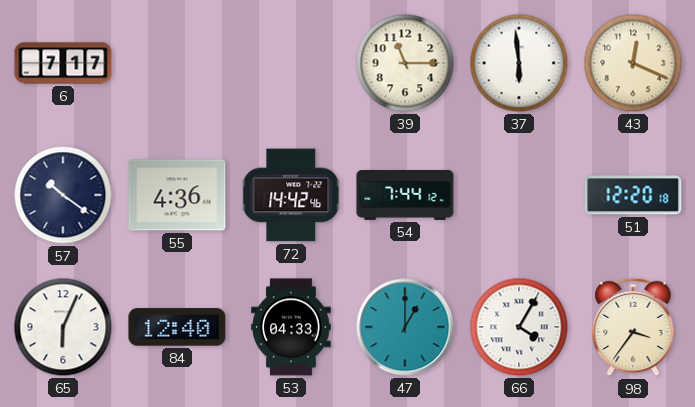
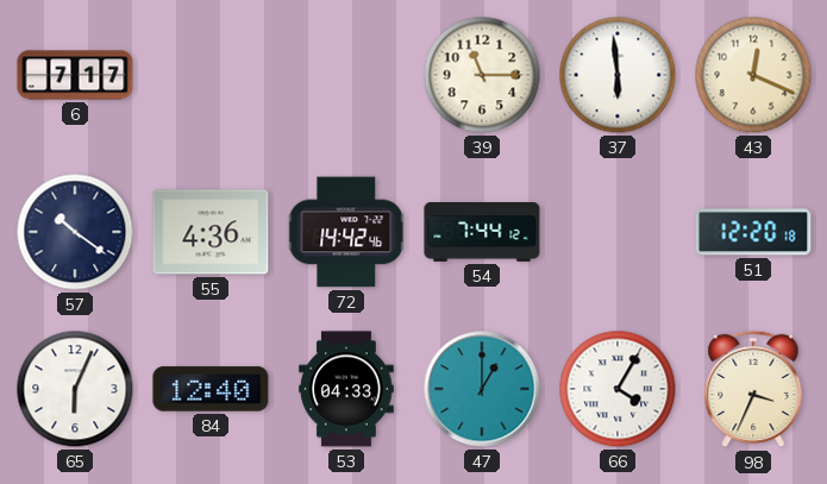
98: 3:36 -> 3:34
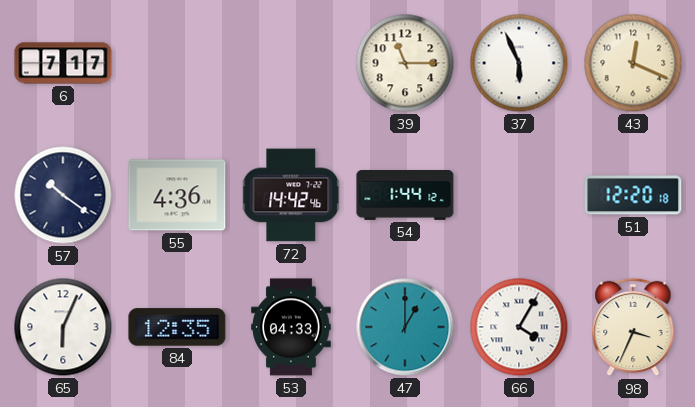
37: 5:59 -> 5:56
54: 7:44 -> 1:44
84: 12:40 -> 12:35
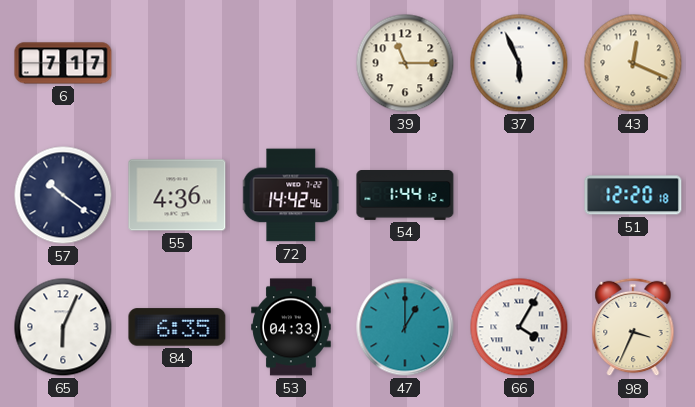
84: 12:35 -> 6:35
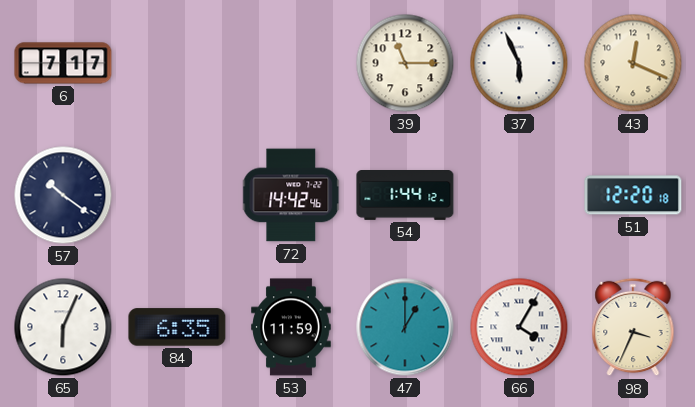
55: 4:36 -> none
53: 04:33 -> 11:59
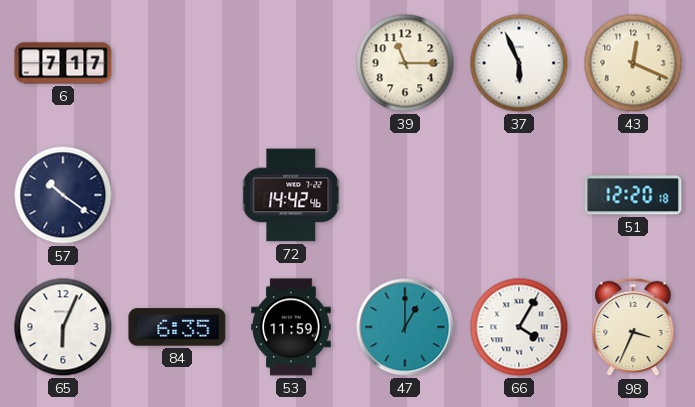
54: 1:44 -> none
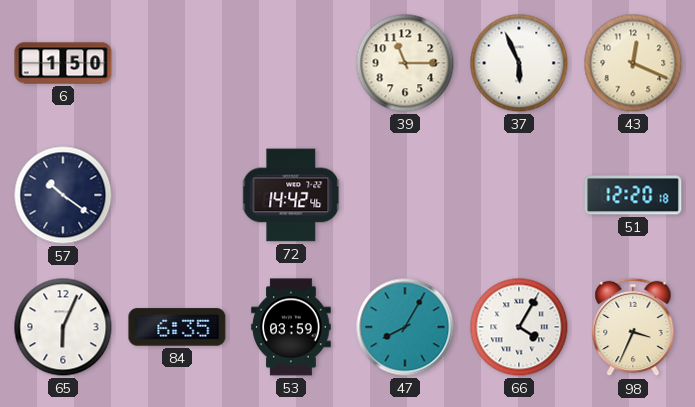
6: 7:17 -> 1:50
53: 11:59 -> 03:59
47: 1:00 -> 8:05
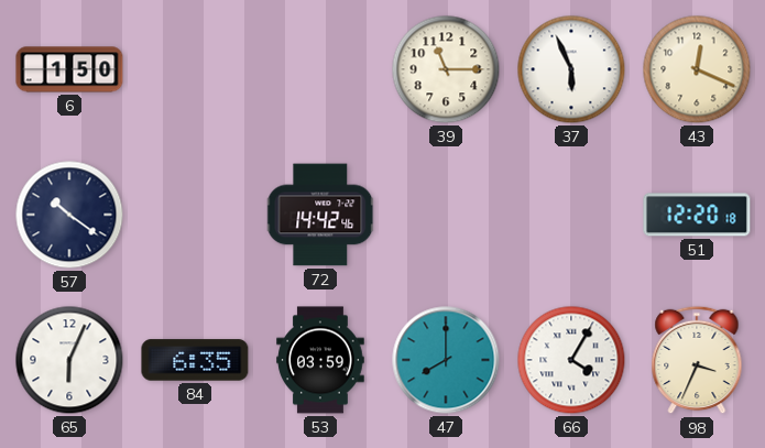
47: 8:05 -> 8:00
